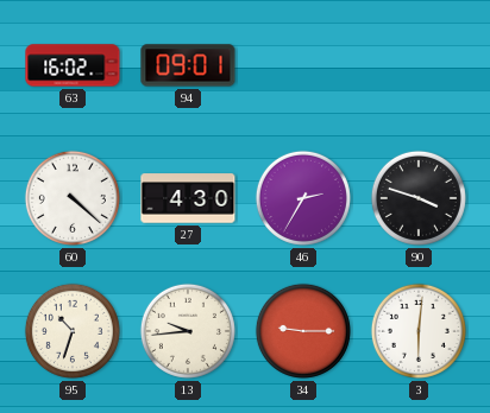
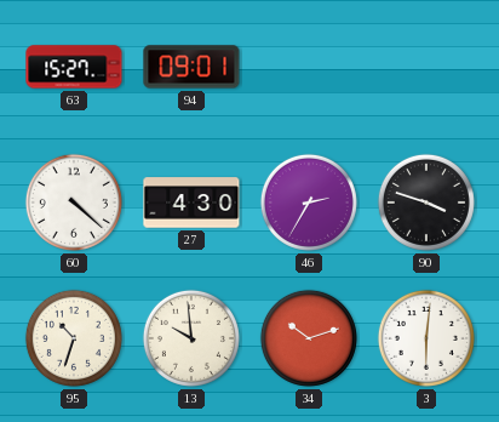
63: 16:02 -> 15:27
13: 9:44 -> 9:59
34: 9:15 -> 10:12
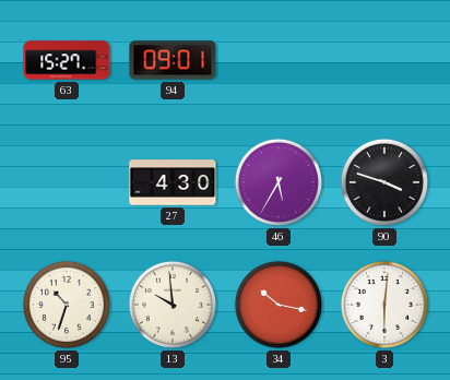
60: 4:22 -> none
46: 2:35 -> 5:35
34: 10:12 -> 10:17
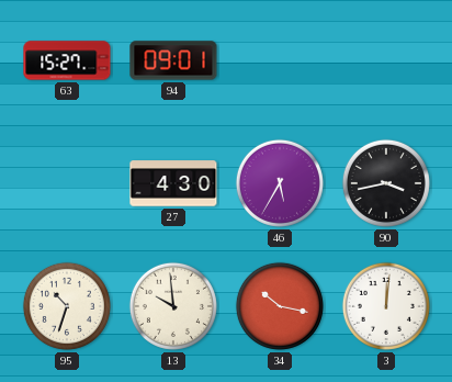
90: 3:48 -> 3:43
3: 6:01 -> 12:01
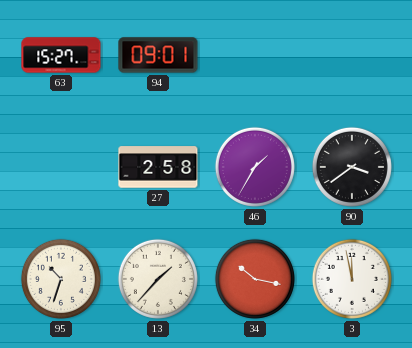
27: 4:30 -> 2:58
46: 5:35 -> 1:35
90: 3:43 -> 3:39
13: 9:59 -> 1:37
3: 12:01 -> 11:58
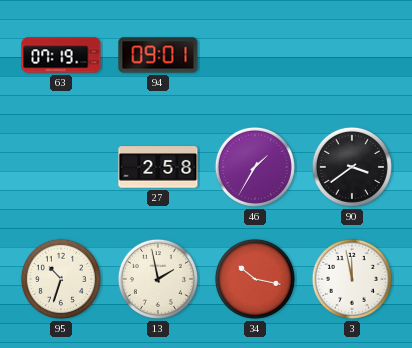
63: 15:27 -> 07:19
13: 1:37 -> 1:58
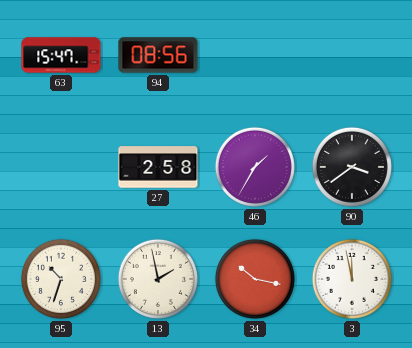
63: 07:19 -> 15:47
94: 09:01 -> 08:56
